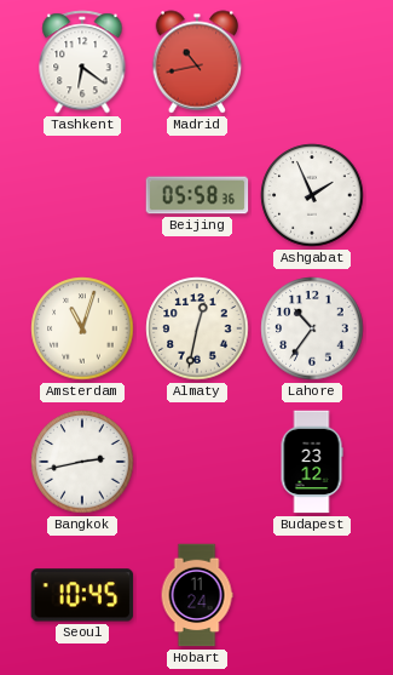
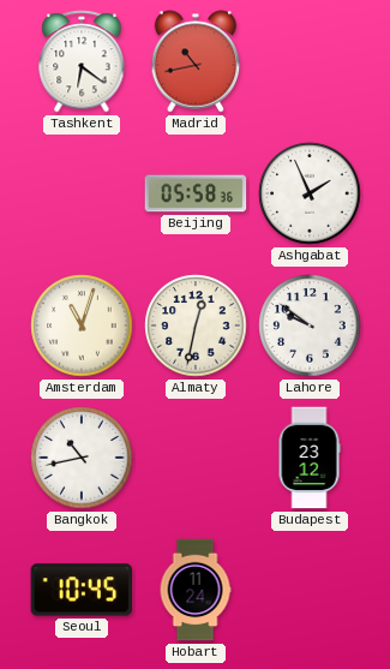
Lahore: 10:36 -> 9:51
Bangkok: 2:43 -> 10:43
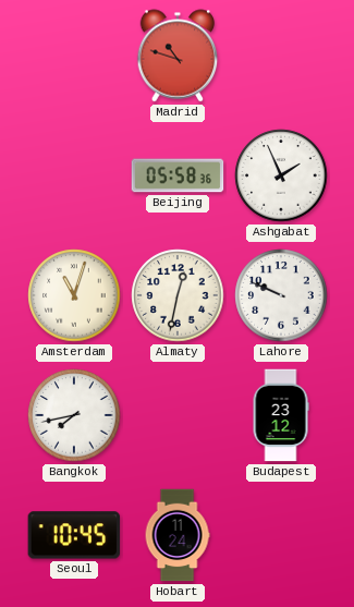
Tashkent: 6:21 -> none
Madrid: 10:43 -> 10:48
Lahore: 9:51 -> 9:49
Bangkok: 10:43 -> 7:43
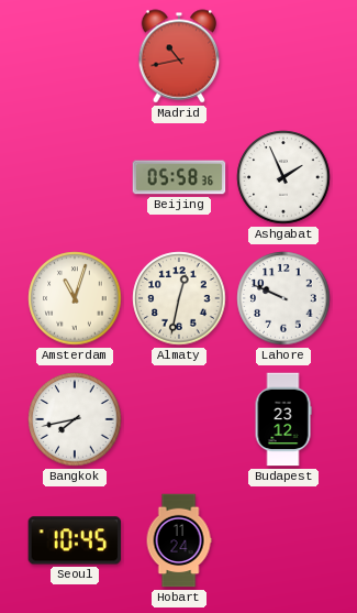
Madrid: 10:48 -> 10:43
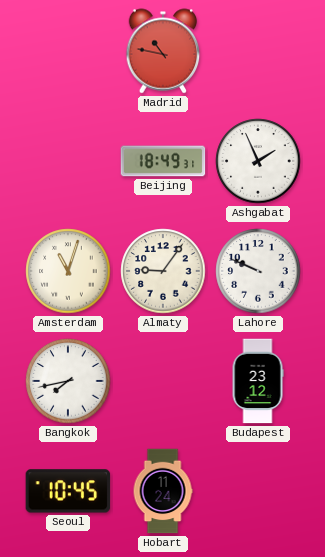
Madrid: 10:43 -> 10:47
Beijing: 05:58 -> 18:49
Almaty: 12:32 -> 9:06
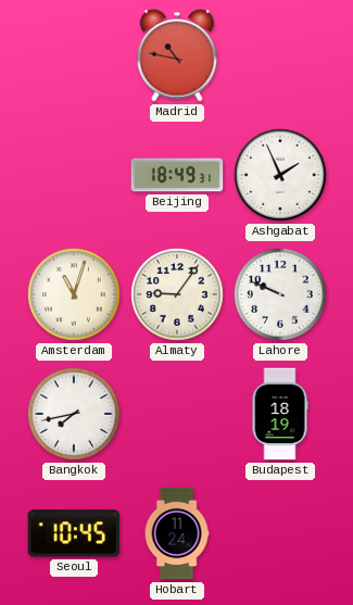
Budapest: 23:12 -> 18:19
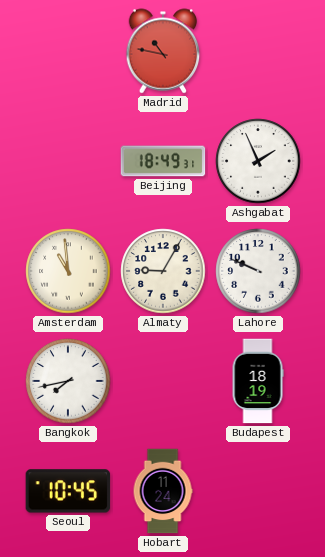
Amsterdam: 11:03 -> 10:59
Almaty: 9:06 -> 9:05
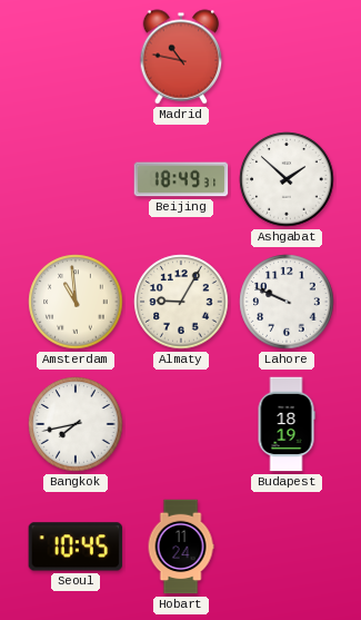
Ashgabat: 1:56 -> 1:52
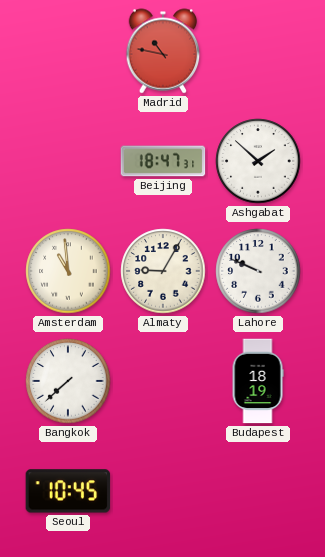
Beijing: 18:49 -> 18:47
Bangkok: 7:43 -> 7:38
Hobart: 11:24 -> none
